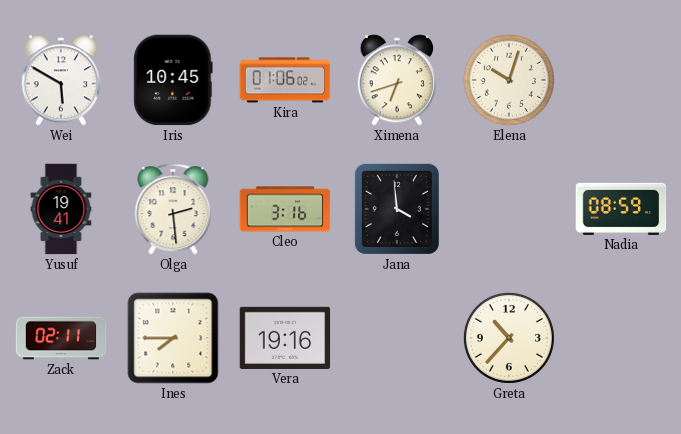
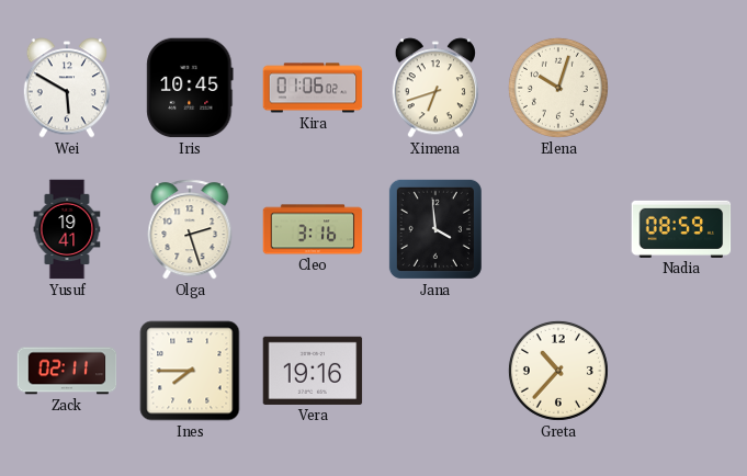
Olga: 2:29 -> 2:27
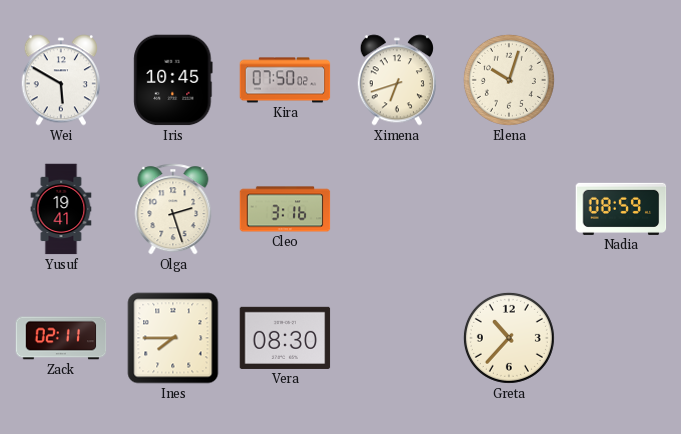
Kira: 01:06 -> 07:50
Jana: 3:59 -> none
Vera: 19:16 -> 08:30
